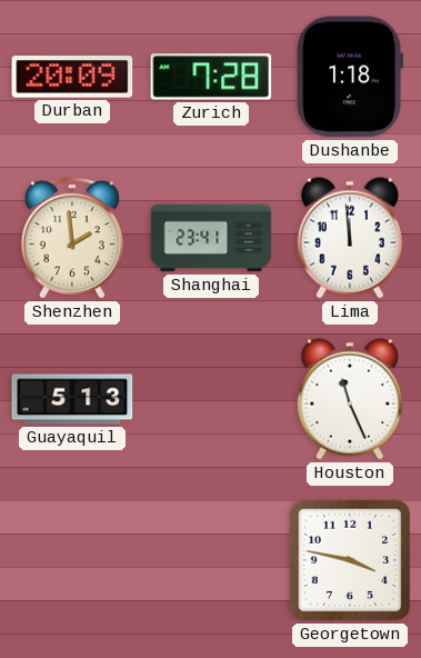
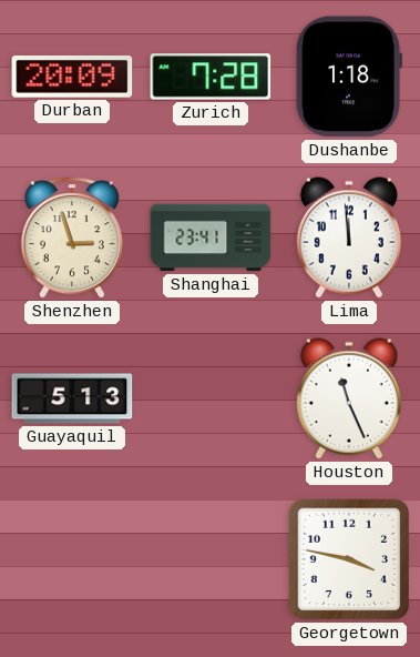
Shenzhen: 1:59 -> 2:57
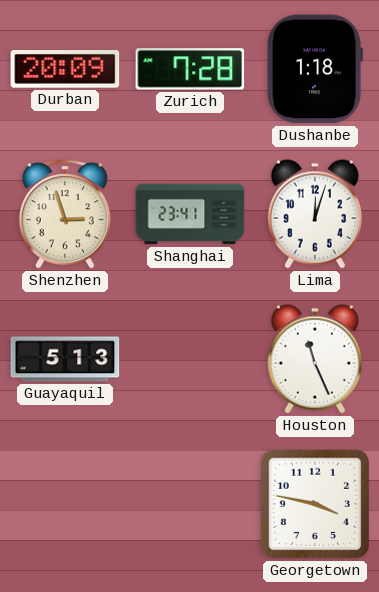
Lima: 11:59 -> 12:03
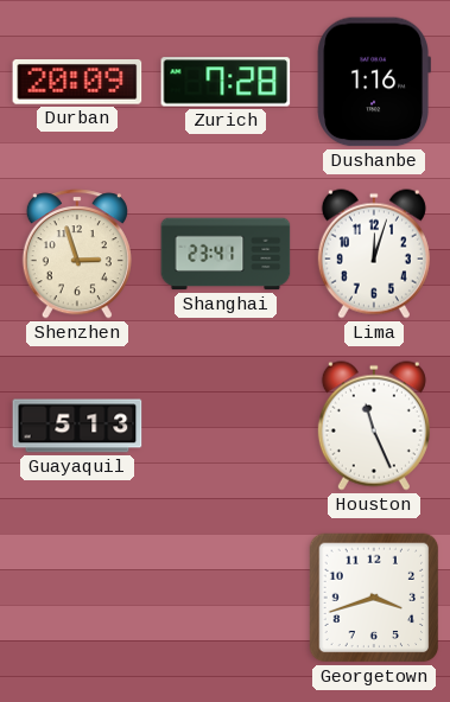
Dushanbe: 1:18 -> 1:16
Georgetown: 3:47 -> 3:42
